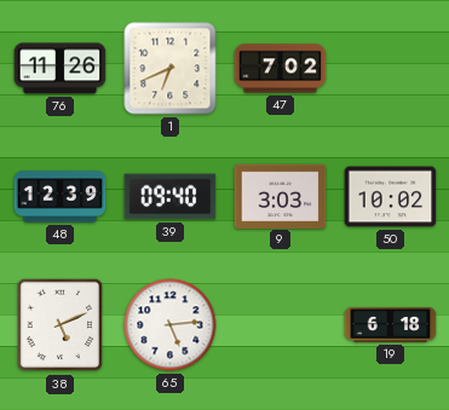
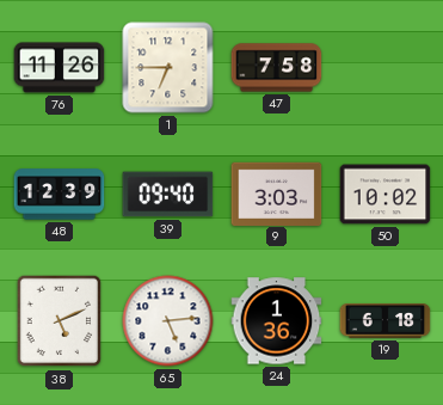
1: 6:41 -> 6:45
47: 7:02 -> 7:58
24: none -> 1:36
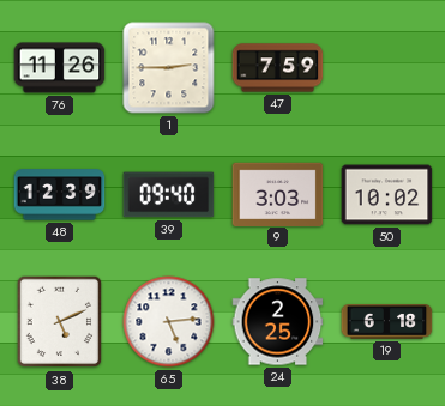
1: 6:45 -> 2:45
47: 7:58 -> 7:59
24: 1:36 -> 2:25
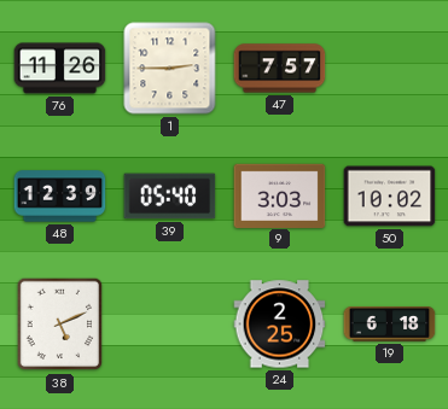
47: 7:59 -> 7:57
39: 09:40 -> 05:40
65: 5:14 -> none
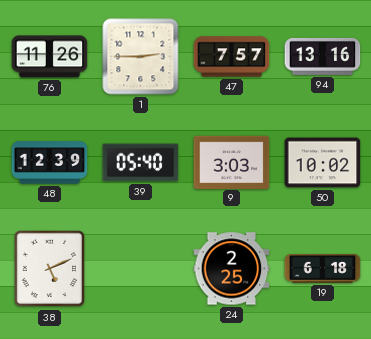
94: none -> 13:16
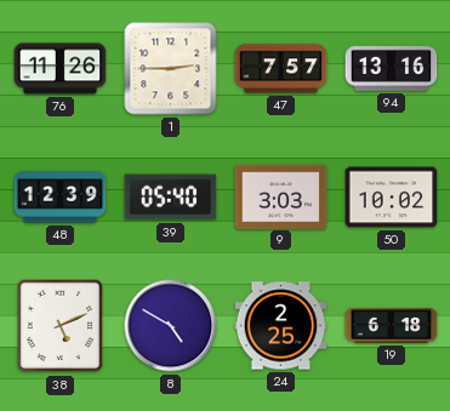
8: none -> 4:50
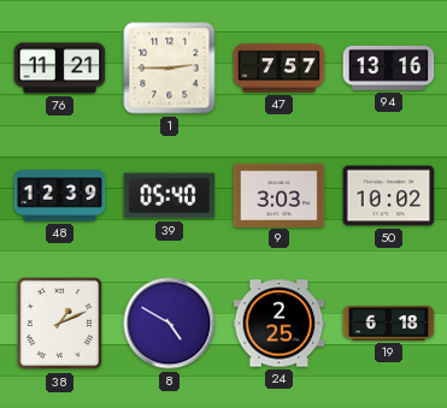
76: 11:26 -> 11:21
38: 5:11 -> 1:11
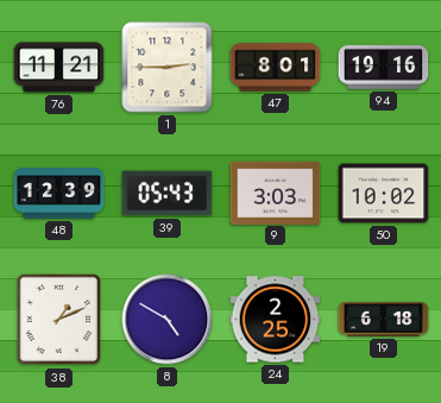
47: 7:57 -> 8:01
94: 13:16 -> 19:16
39: 05:40 -> 05:43
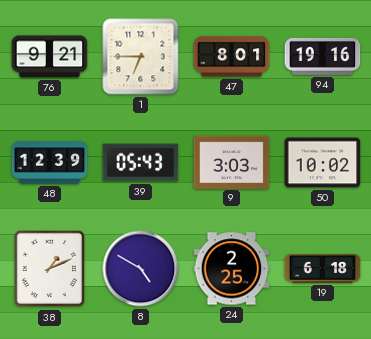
76: 11:21 -> 9:21
1: 2:45 -> 6:45
